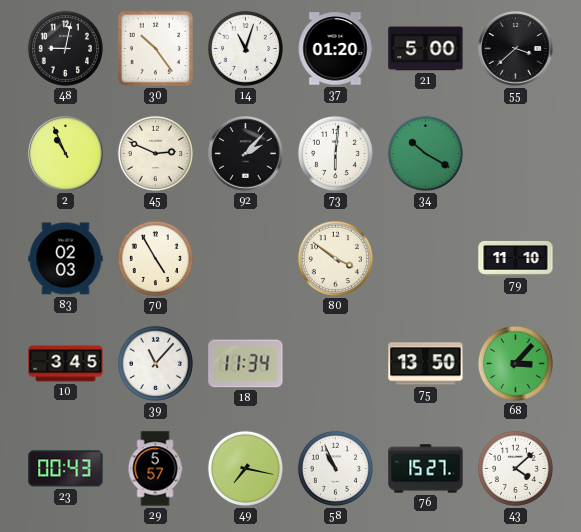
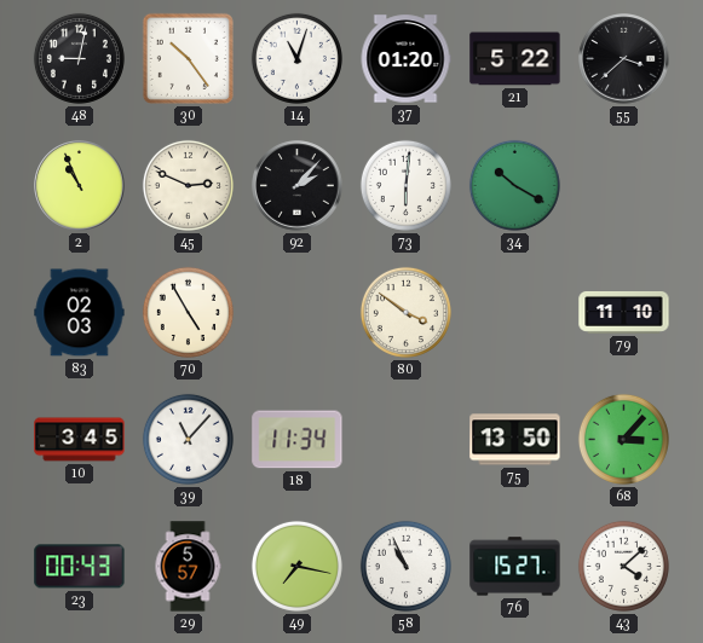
21: 5:00 -> 5:22
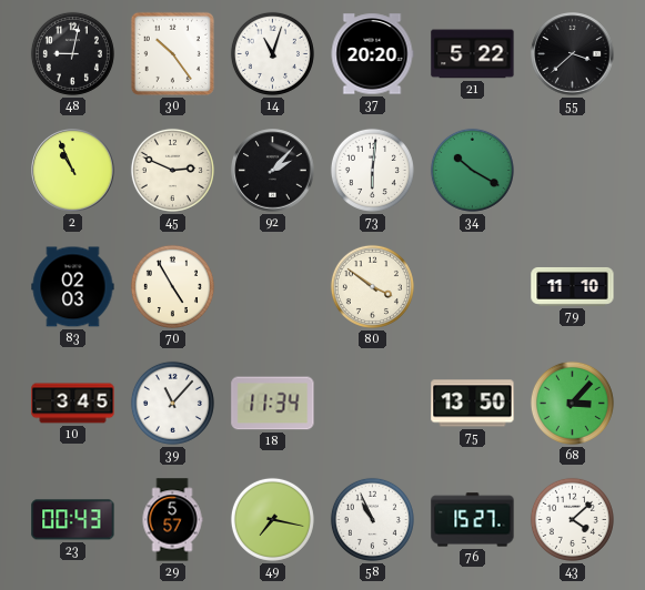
37: 01:20 -> 20:20
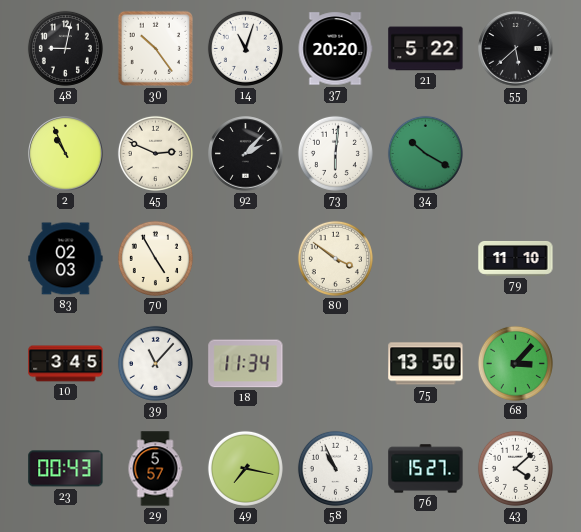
55: 3:38 -> 5:38
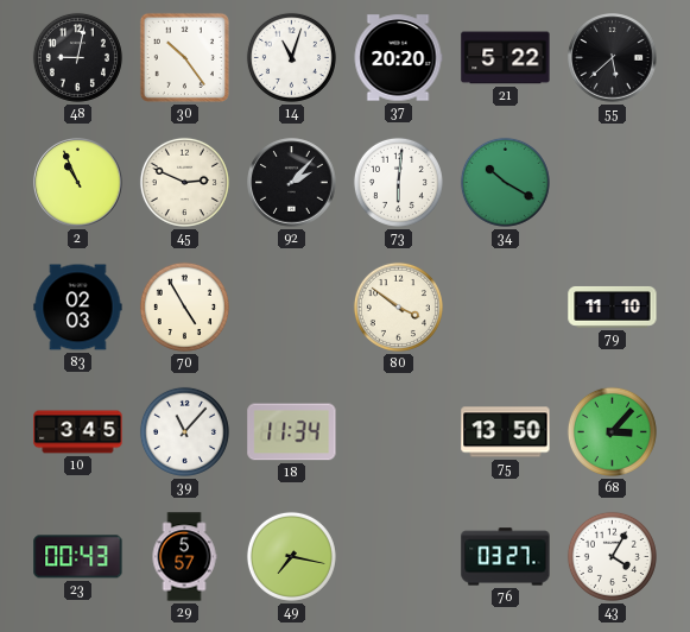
58: 10:56 -> none
76: 15:27 -> 03:27
43: 4:08 -> 4:05
